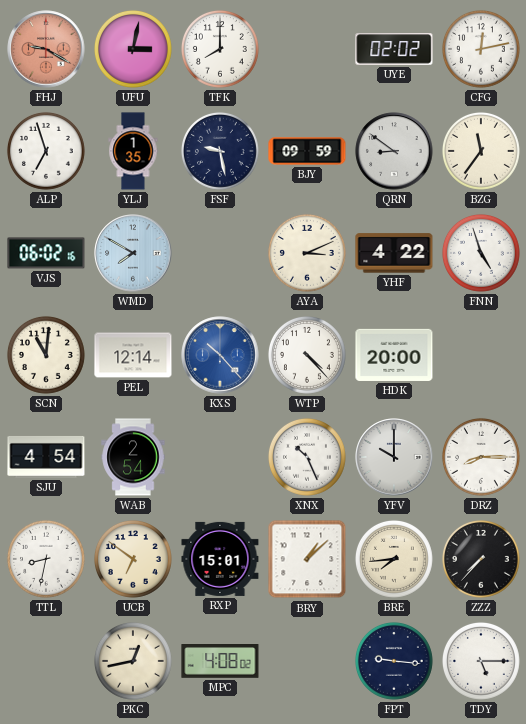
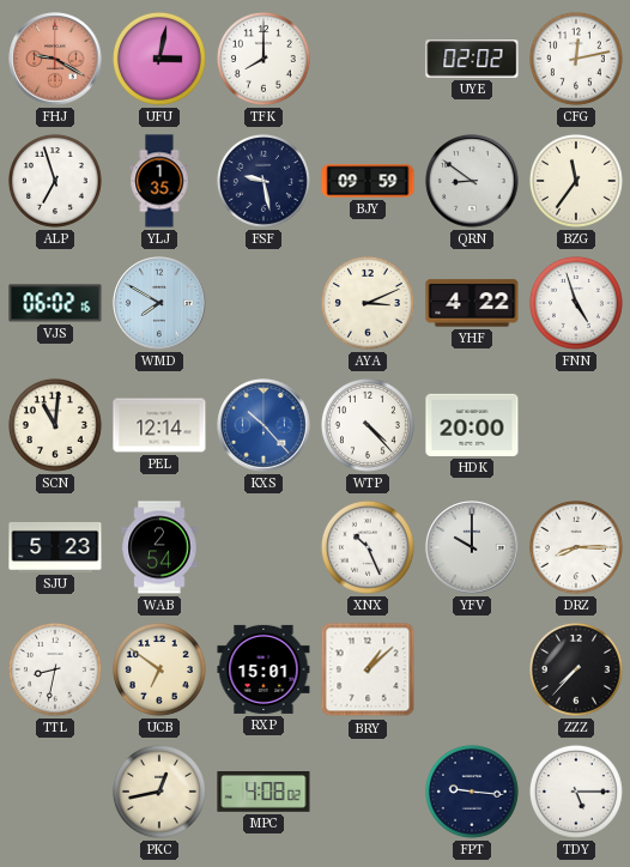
SJU: 4:54 -> 5:23
BRE: 7:44 -> none
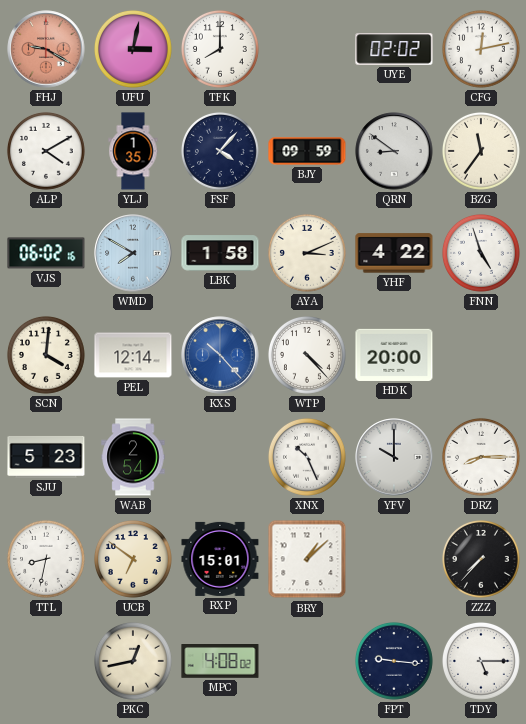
ALP: 6:57 -> 4:10
FSF: 9:28 -> 4:07
LBK: none -> 1:58
SCN: 11:01 -> 4:01
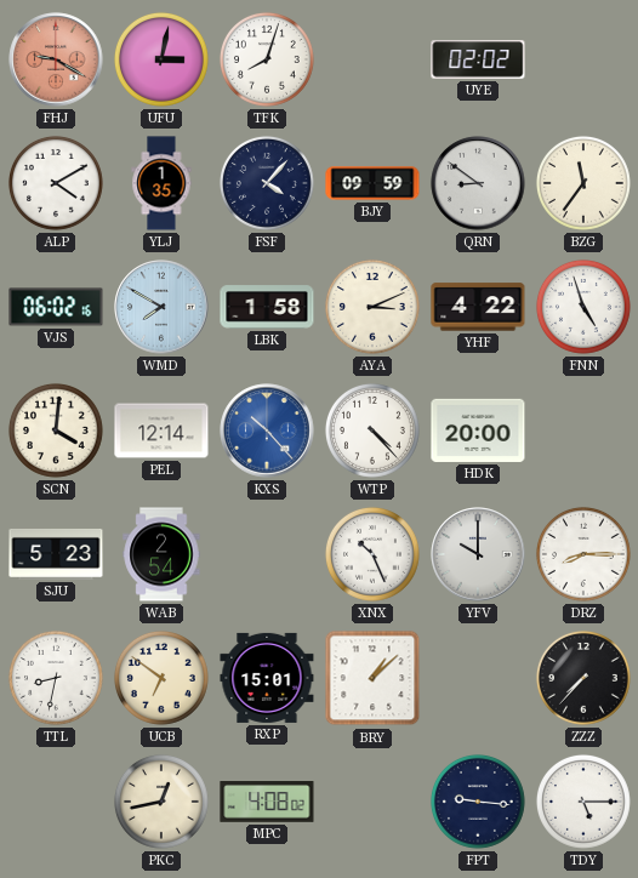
TFK: 8:00 -> 8:03
CFG: 12:13 -> none
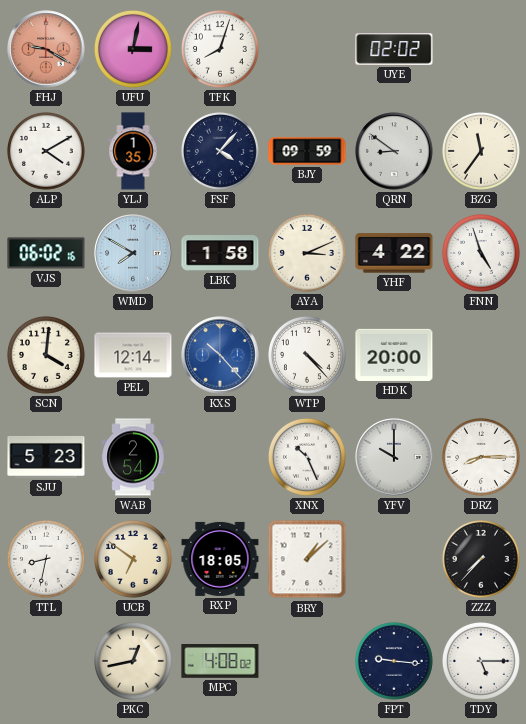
RXP: 15:01 -> 18:05
